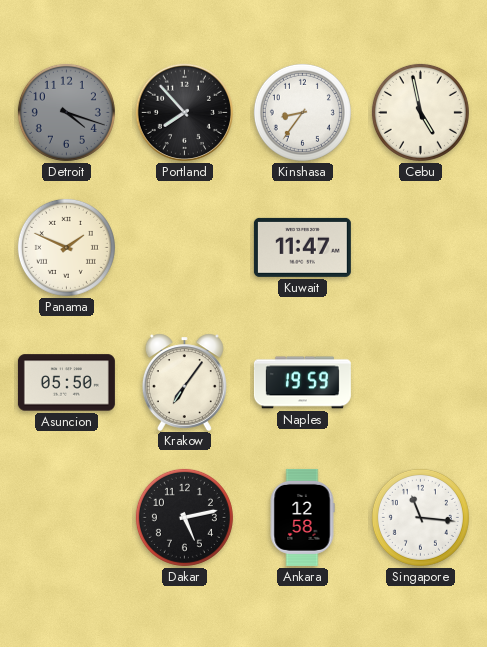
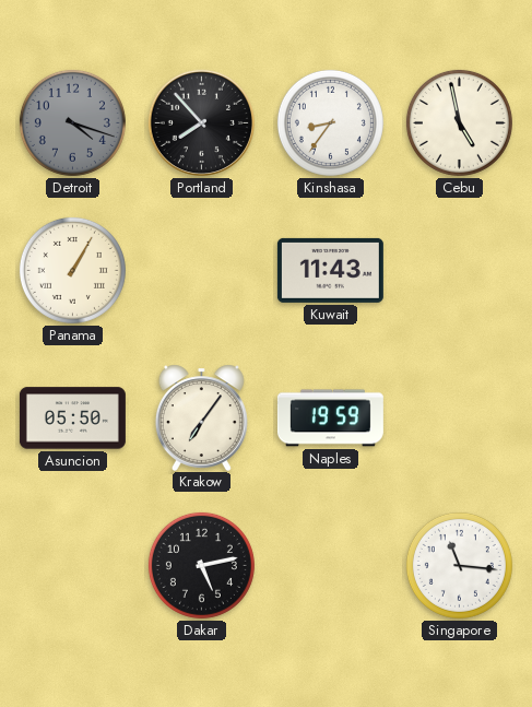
Panama: 1:49 -> 1:05
Kuwait: 11:47 -> 11:43
Ankara: 12:58 -> none
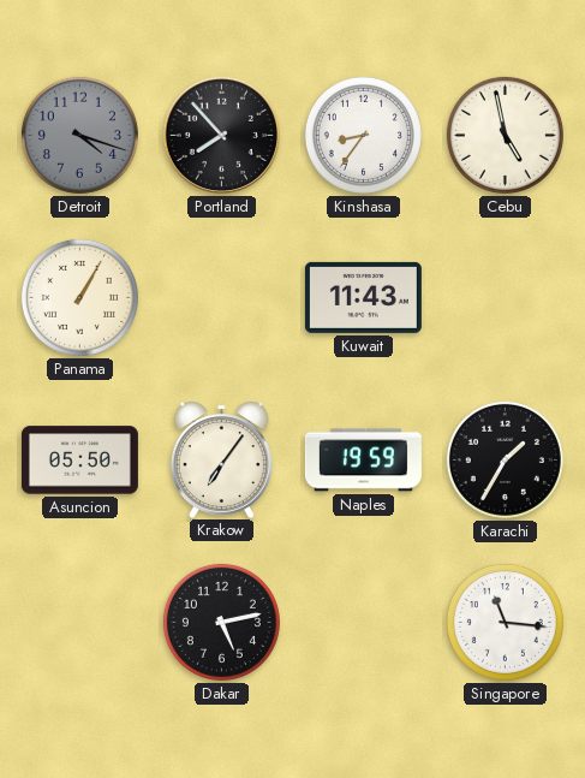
Karachi: none -> 1:35
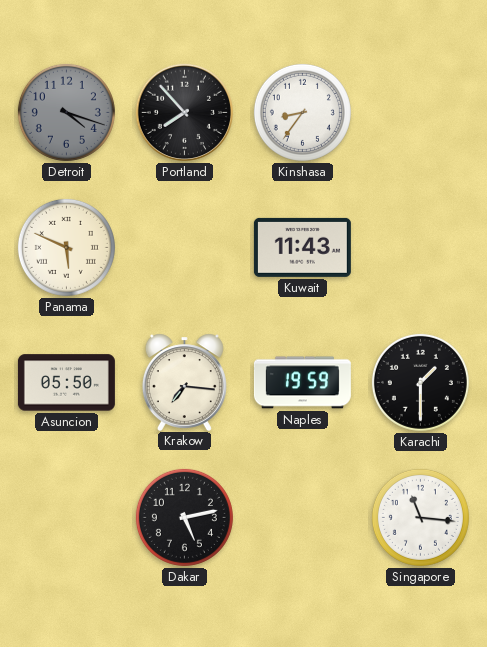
Cebu: 4:58 -> none
Panama: 1:05 -> 5:49
Krakow: 7:06 -> 7:16
Karachi: 1:35 -> 1:30
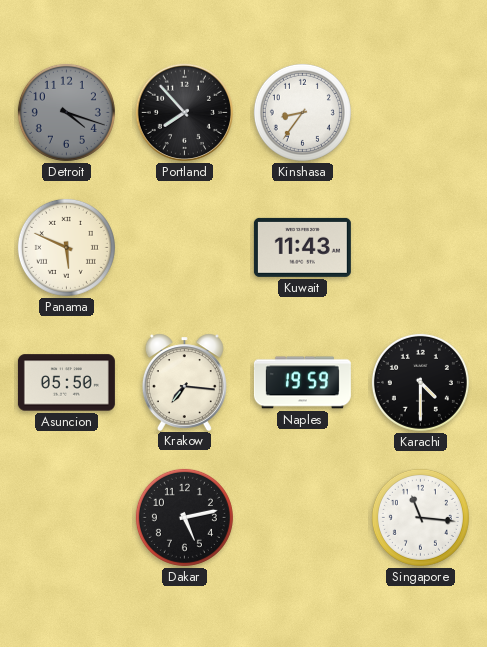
Karachi: 1:30 -> 4:30
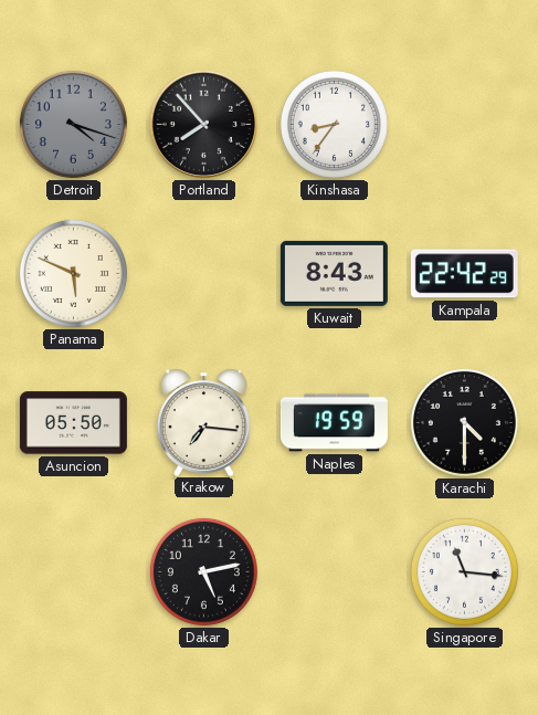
Kuwait: 11:43 -> 8:43
Kampala: none -> 22:42
